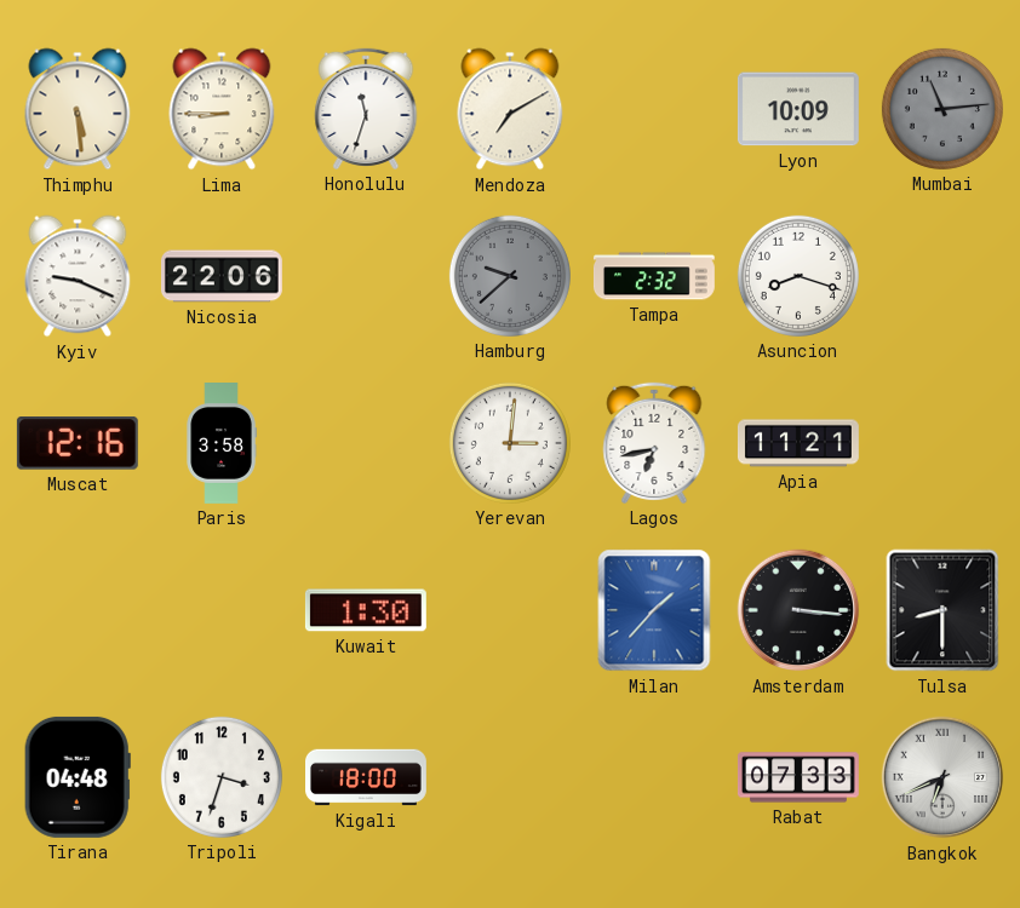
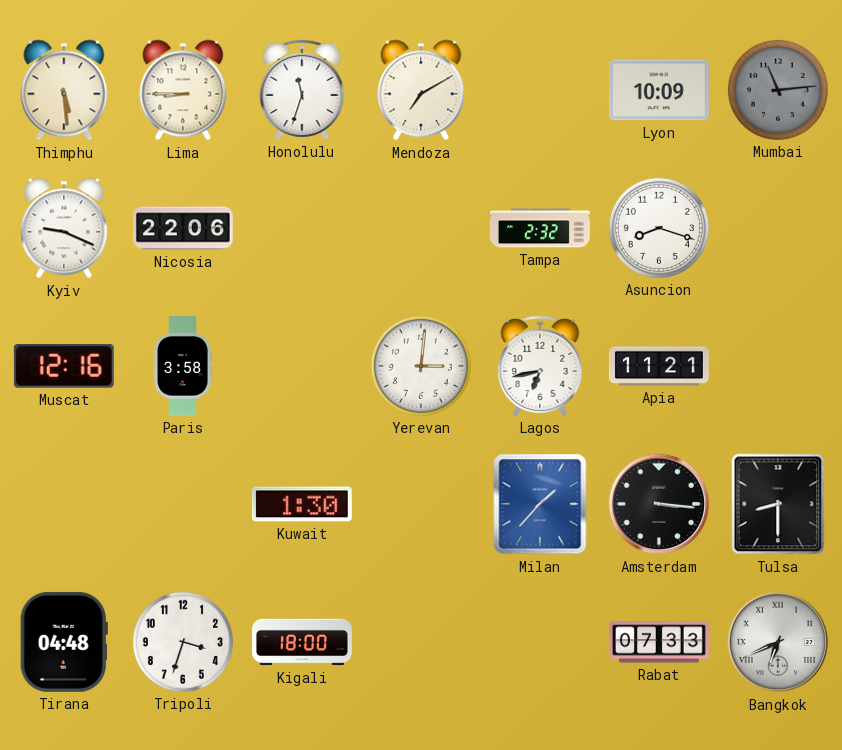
Hamburg: 9:38 -> none
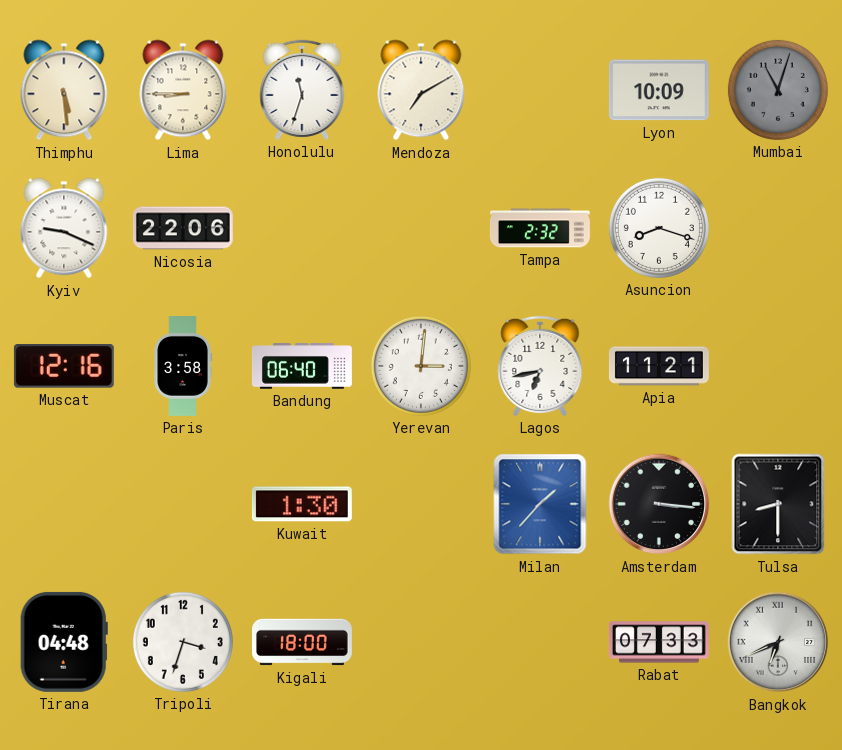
Mumbai: 11:14 -> 11:03
Bandung: none -> 06:40
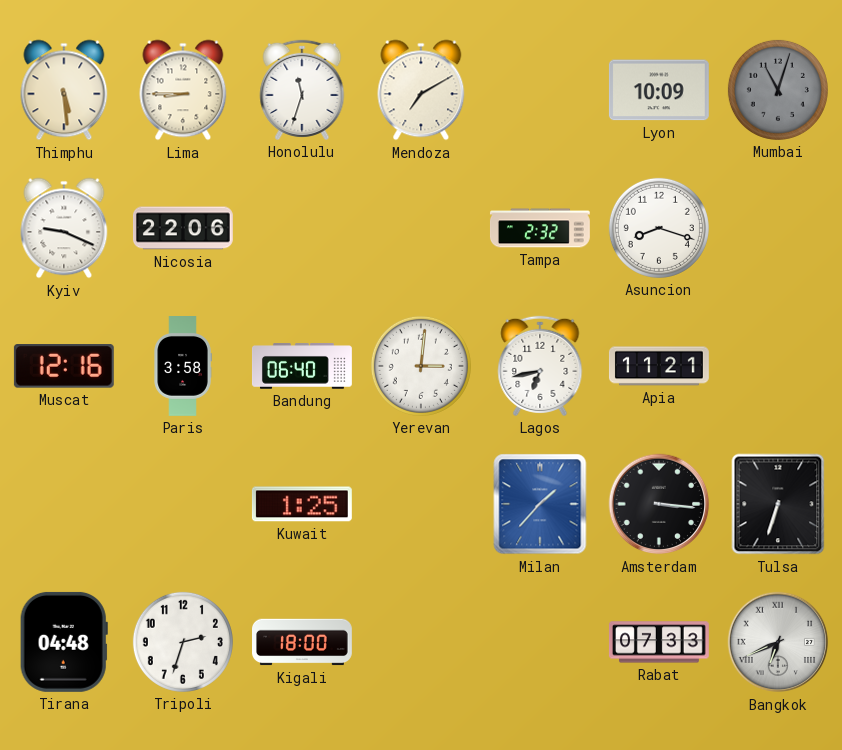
Kuwait: 1:30 -> 1:25
Tulsa: 8:30 -> 6:33
Tripoli: 3:33 -> 2:33
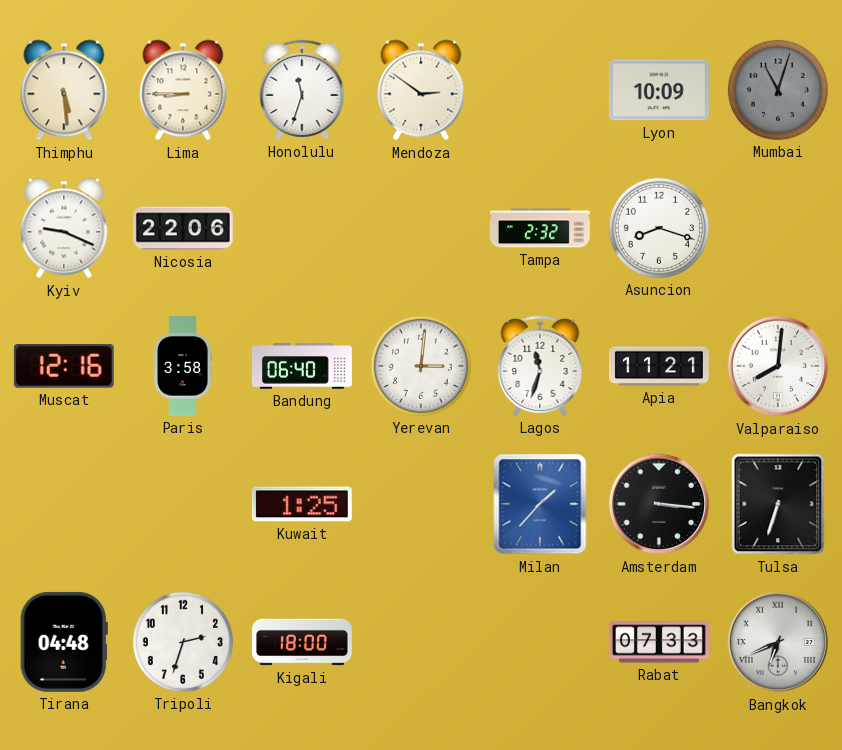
Mendoza: 7:10 -> 2:51
Lagos: 6:43 -> 11:33
Valparaiso: none -> 8:01
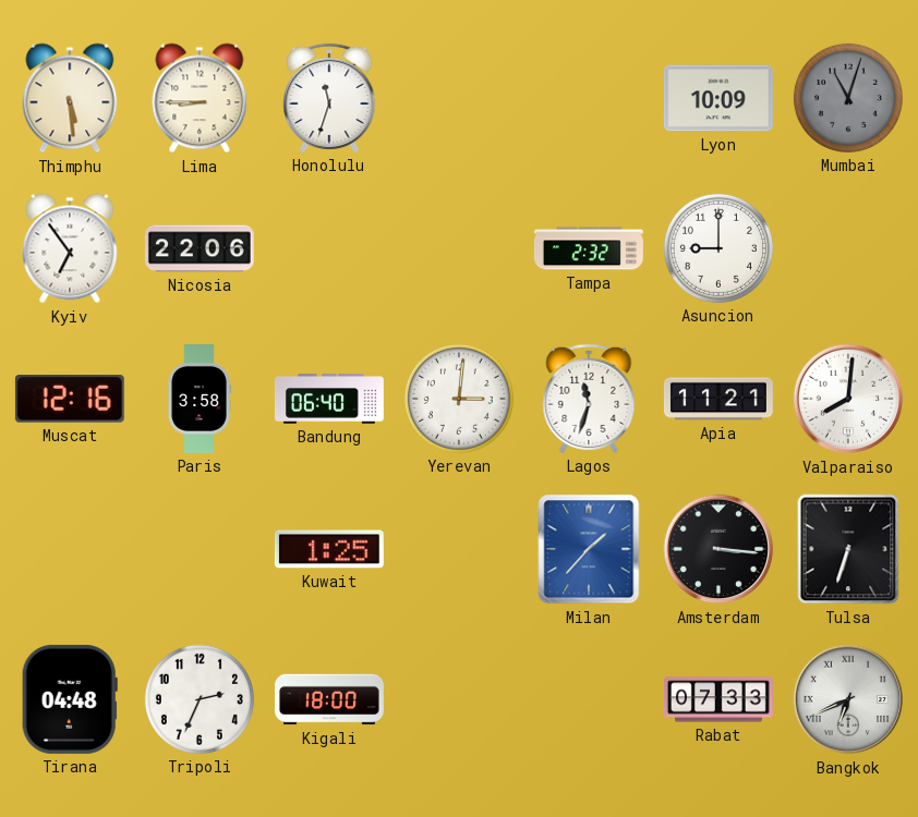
Mendoza: 2:51 -> none
Kyiv: 9:19 -> 6:54
Asuncion: 8:18 -> 9:00
Tripoli: 2:33 -> 2:34
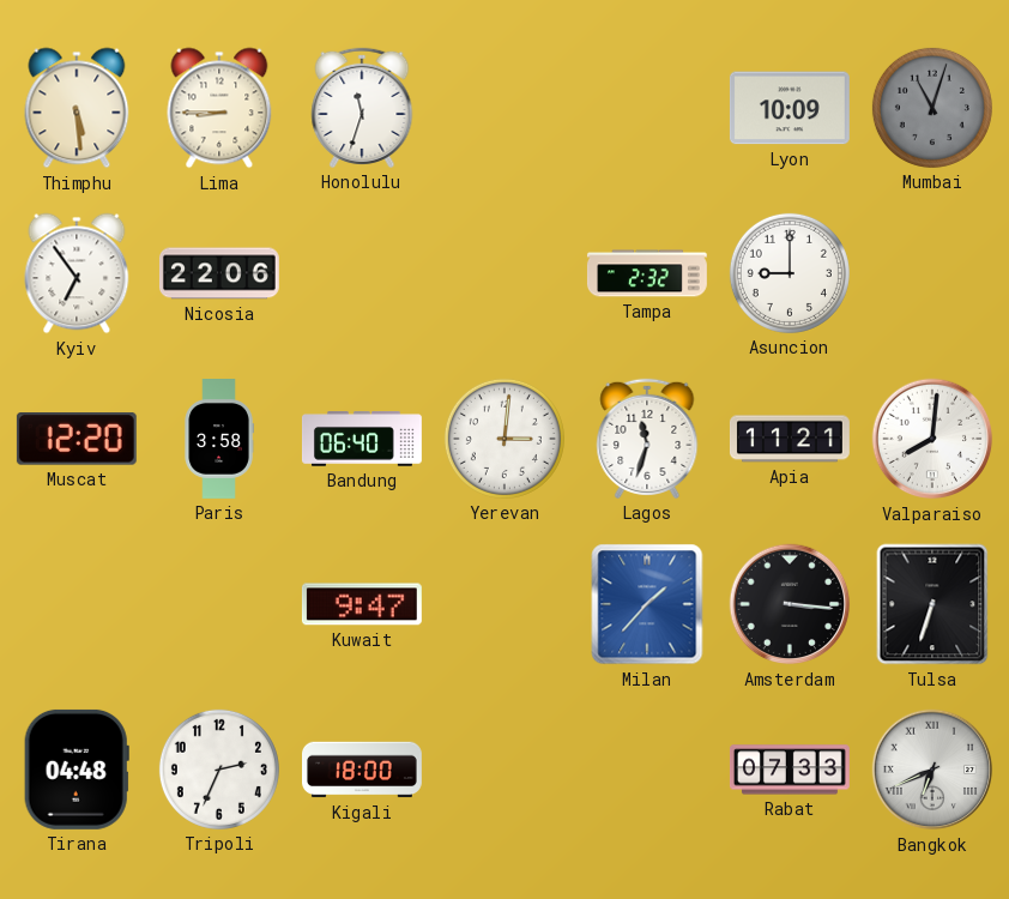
Muscat: 12:16 -> 12:20
Kuwait: 1:25 -> 9:47
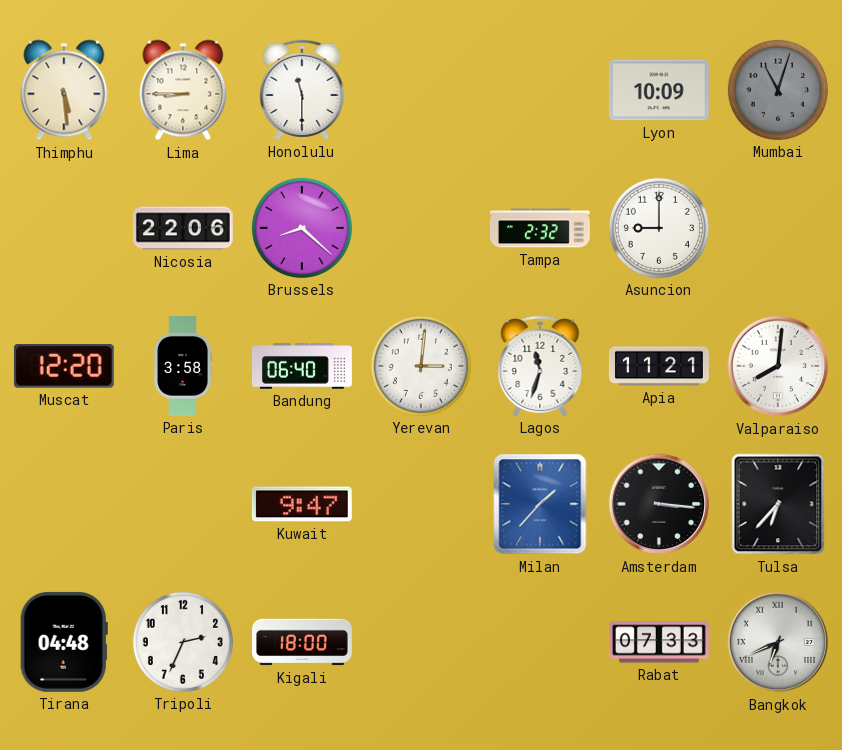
Honolulu: 11:33 -> 11:30
Kyiv: 6:54 -> none
Brussels: none -> 8:22
Tulsa: 6:33 -> 6:37
